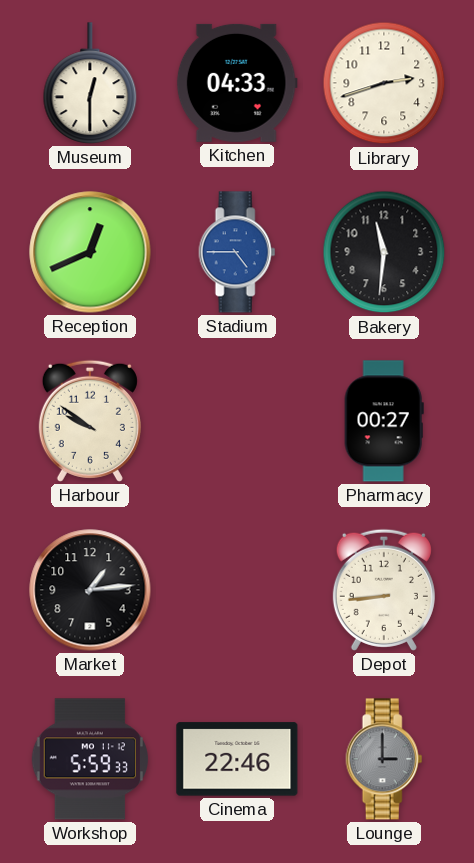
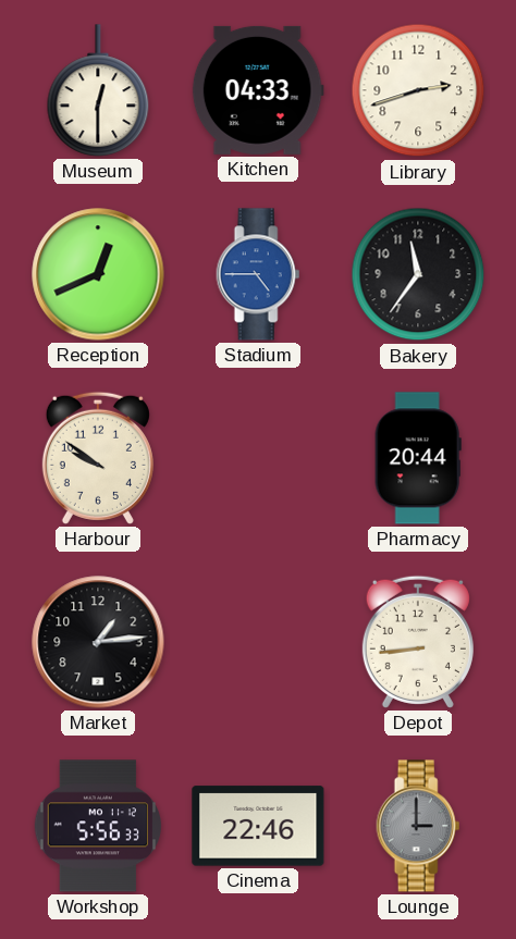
Bakery: 11:31 -> 11:36
Pharmacy: 00:27 -> 20:44
Workshop: 5:59 -> 5:56
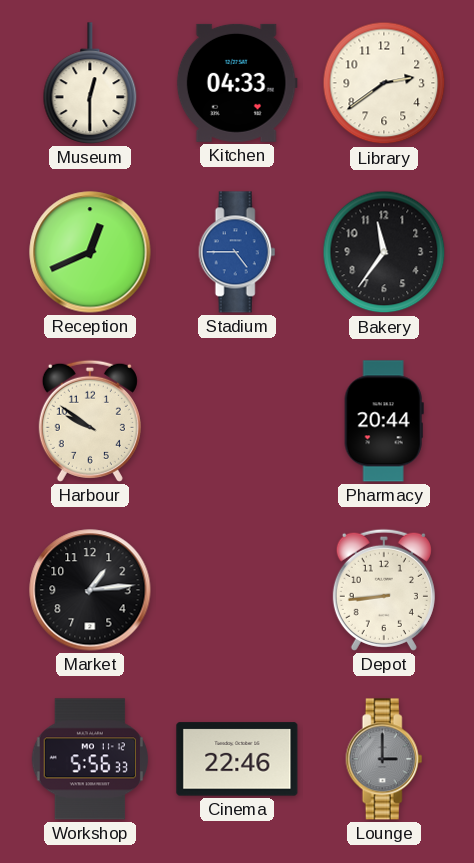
Library: 2:42 -> 2:39
